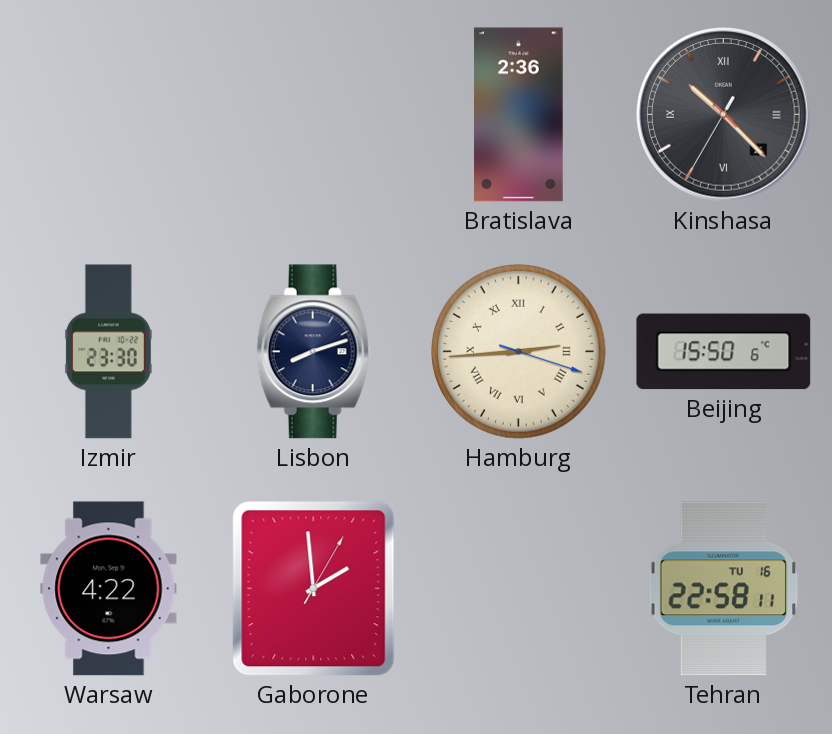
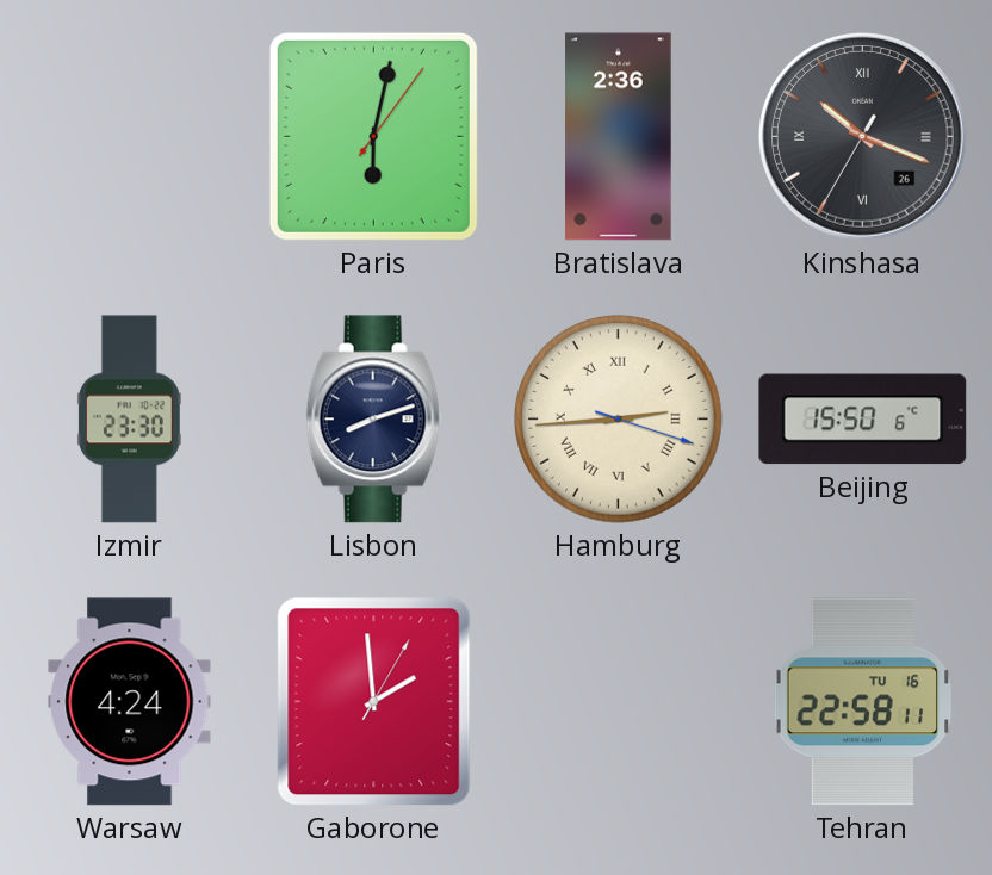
Paris: none -> 6:02
Kinshasa: 10:22 -> 10:18
Warsaw: 4:22 -> 4:24
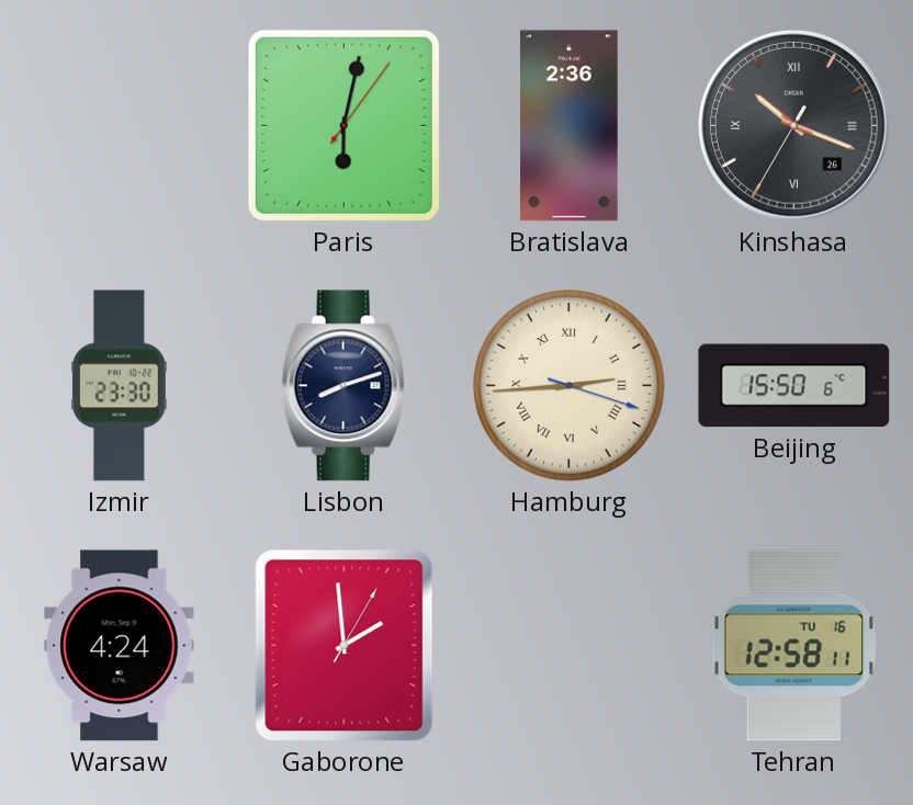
Tehran: 22:58 -> 12:58
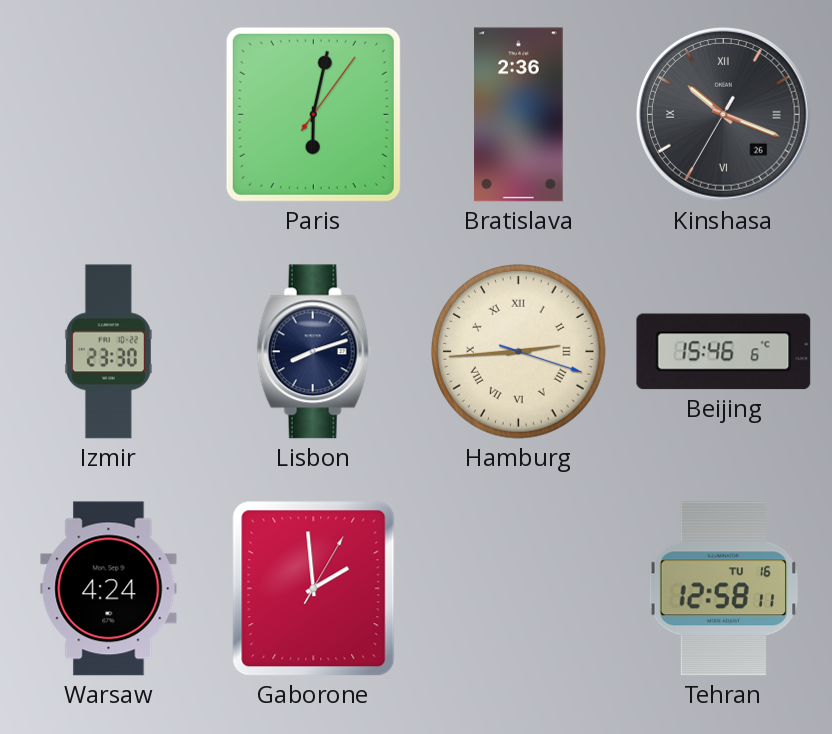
Beijing: 15:50 -> 15:46
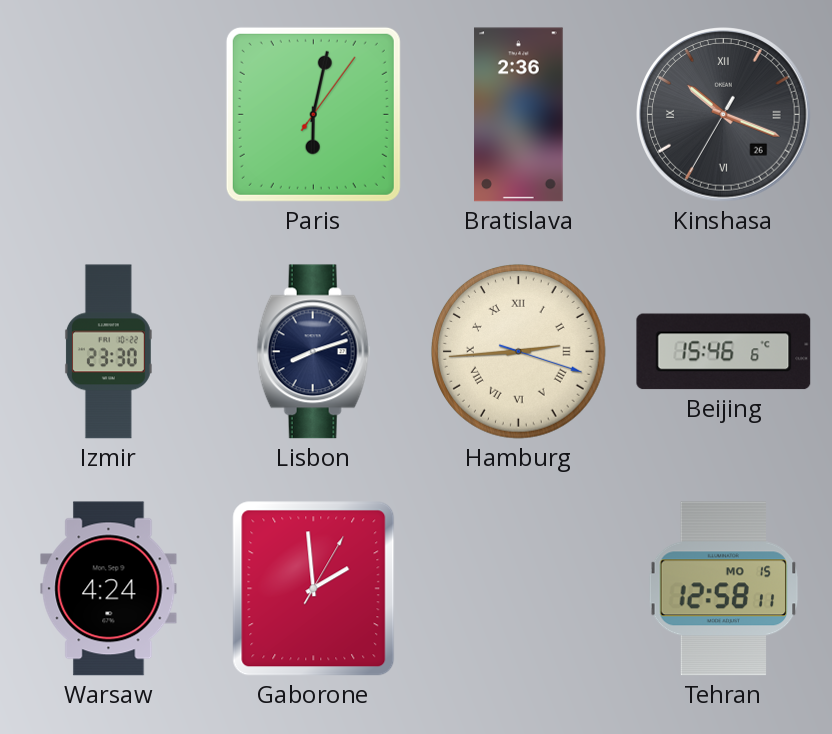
Tehran date: TU 16 -> MO 15
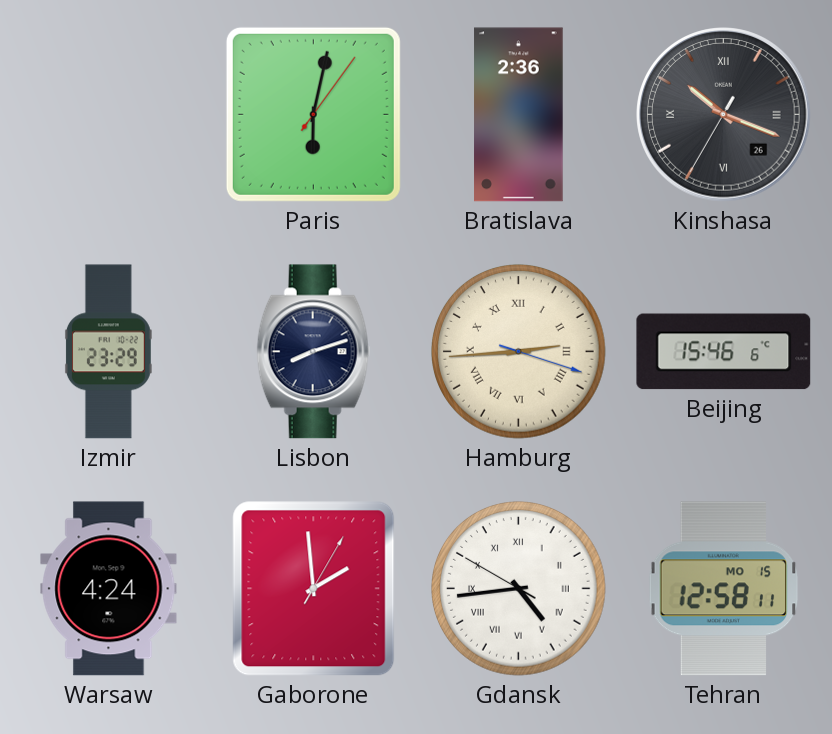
Izmir: 23:30 -> 23:29
Gdansk: none -> 4:43
